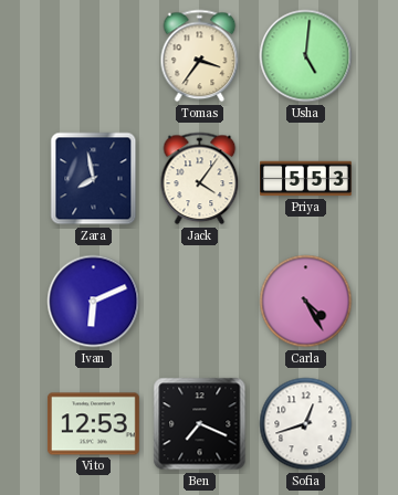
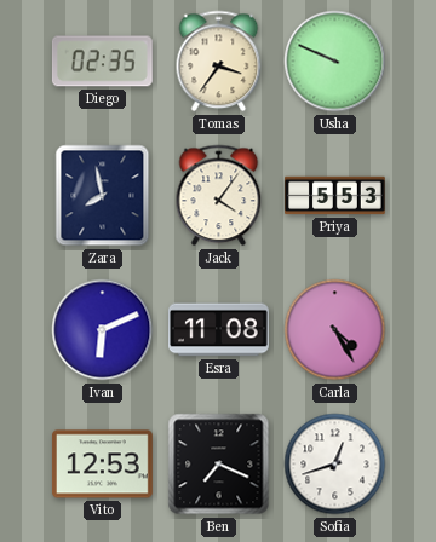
Diego: none -> 02:35
Usha: 5:01 -> 9:49
Esra: none -> 11:08
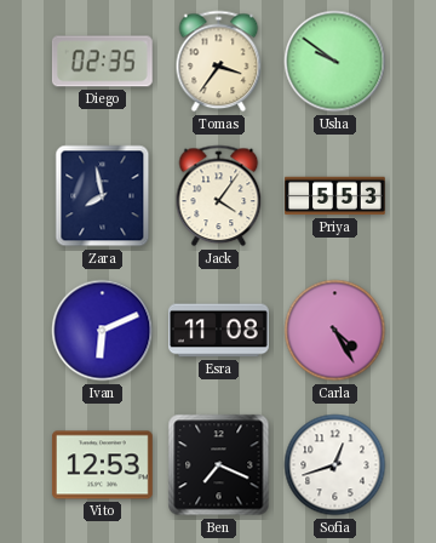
Usha: 9:49 -> 9:51
